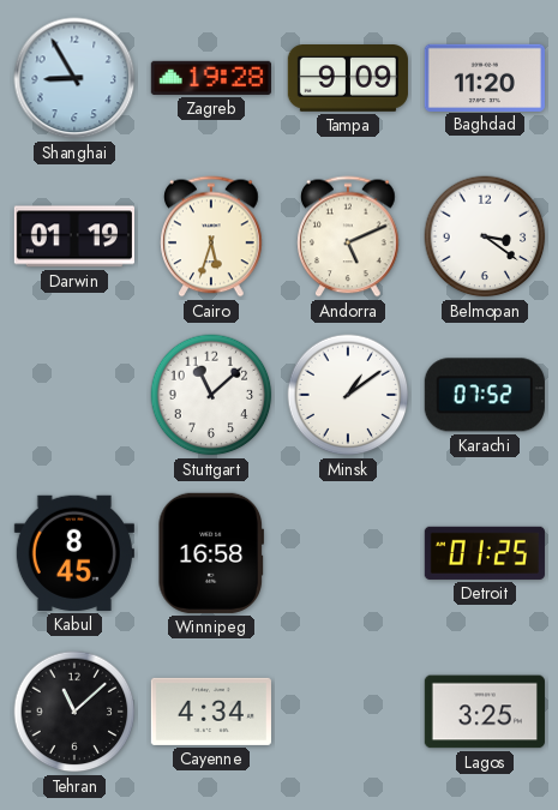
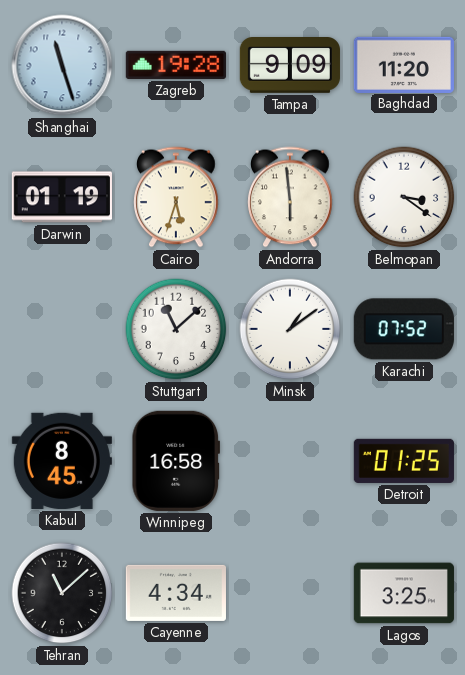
Shanghai: 8:55 -> 11:27
Andorra: 5:11 -> 5:59
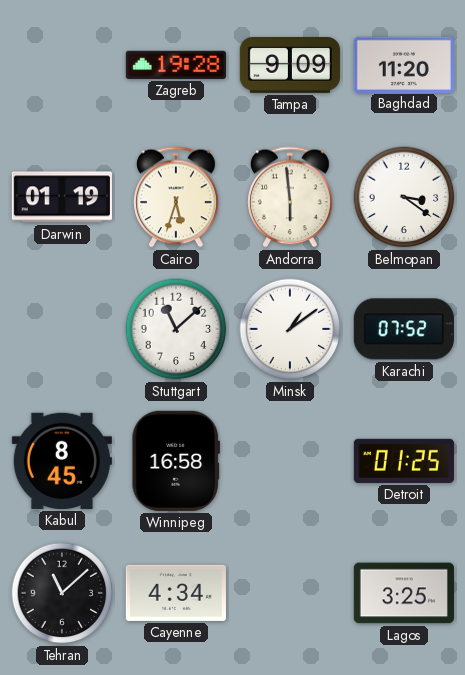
Shanghai: 11:27 -> none
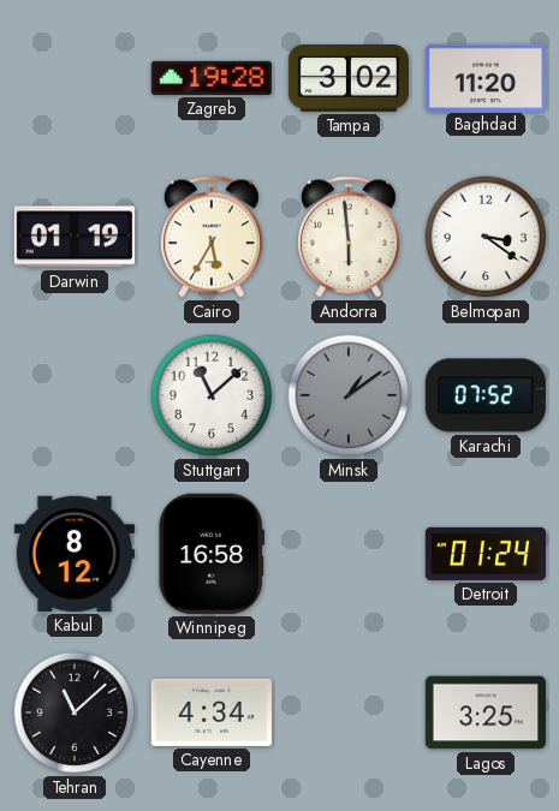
Tampa: 9:09 -> 3:02
Cairo: 5:33 -> 5:35
Minsk dial: white -> grey
Kabul: 8:45 -> 8:12
Detroit: 01:25 -> 01:24
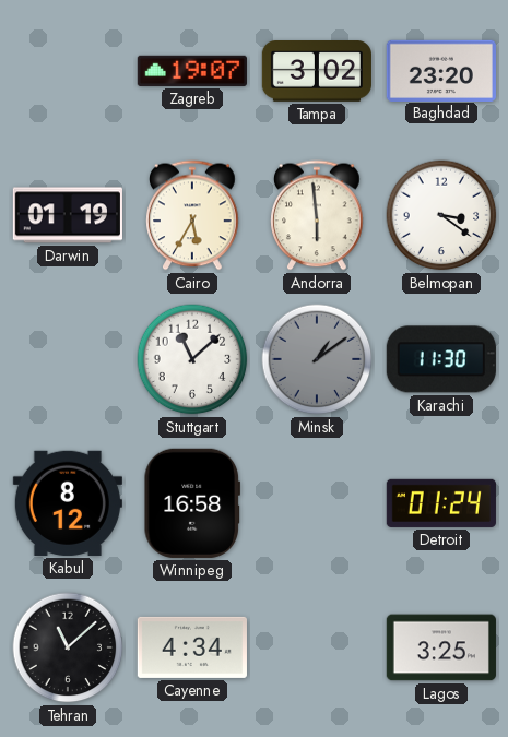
Zagreb: 19:28 -> 19:07
Baghdad: 11:20 -> 23:20
Karachi: 07:52 -> 11:30
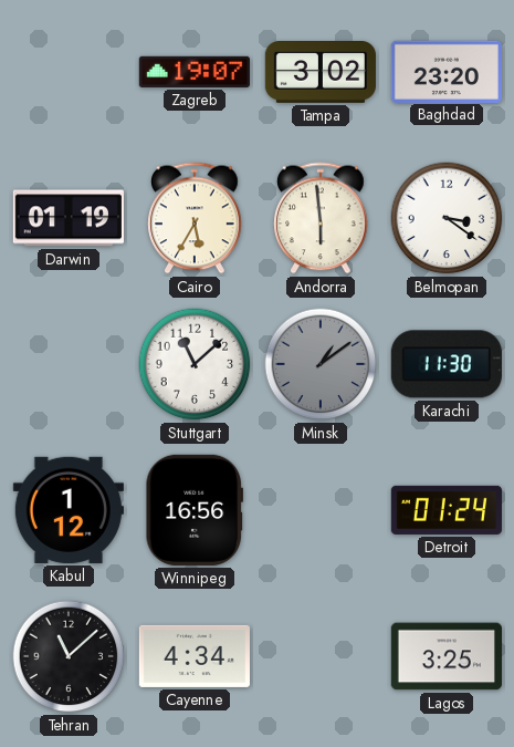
Kabul: 8:12 -> 1:12
Winnipeg: 16:58 -> 16:56
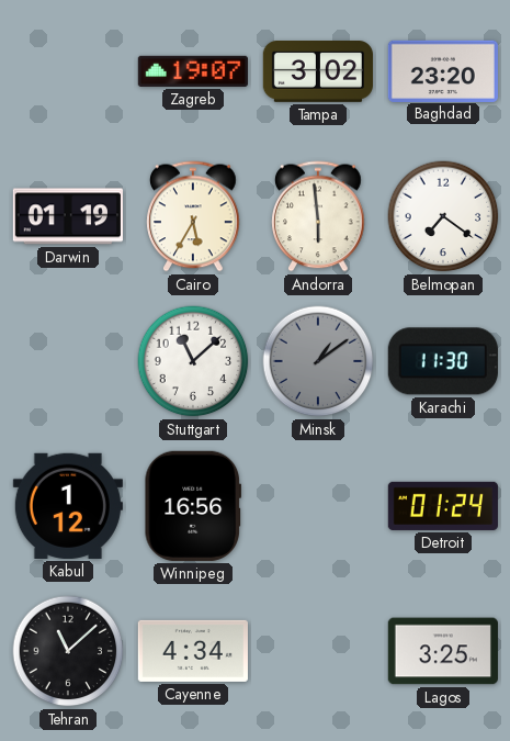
Belmopan: 3:21 -> 7:21
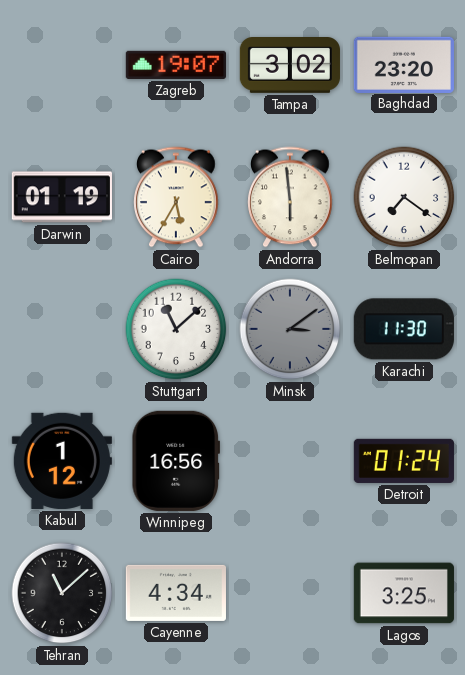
Minsk: 1:09 -> 3:09
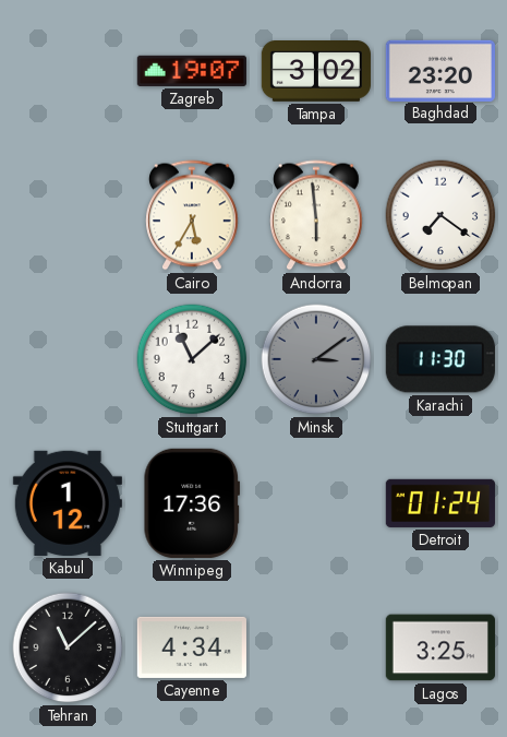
Darwin: 01:19 -> none
Winnipeg: 16:56 -> 17:36
